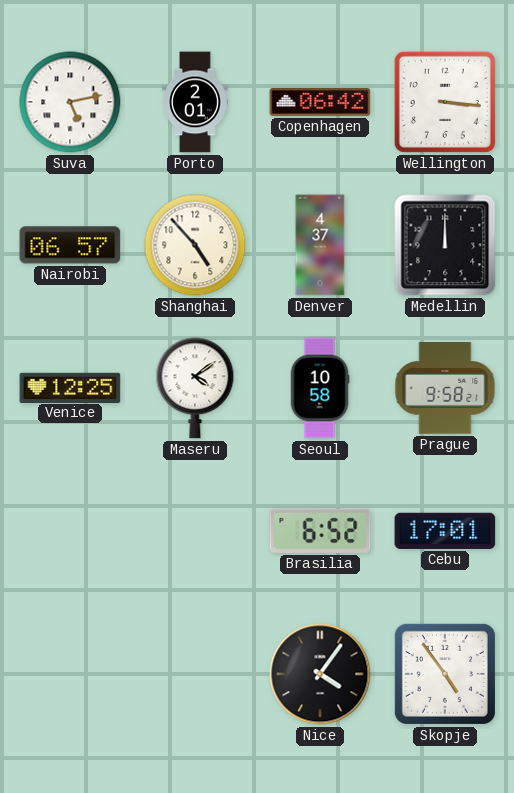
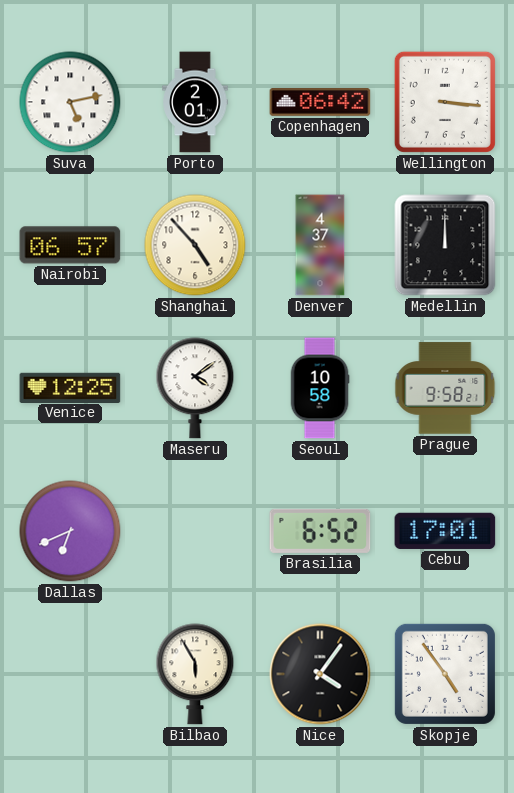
Dallas: none -> 6:41
Bilbao: none -> 5:55
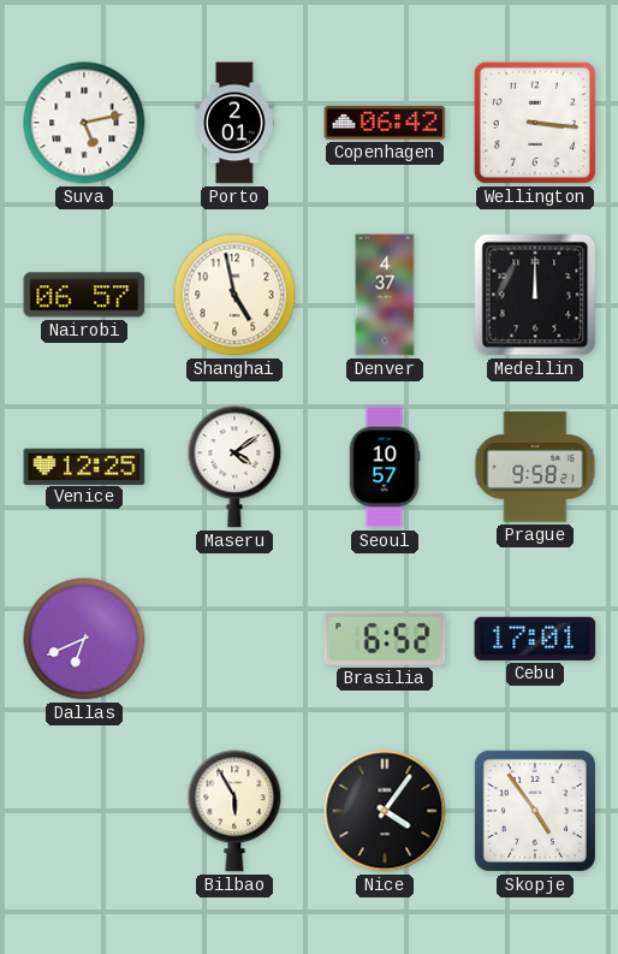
Shanghai: 4:53 -> 4:58
Seoul: 10:58 -> 10:57
